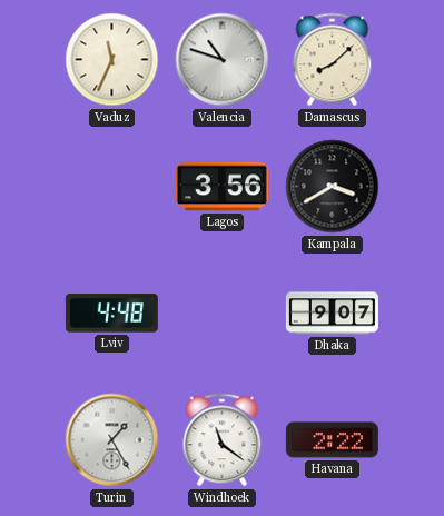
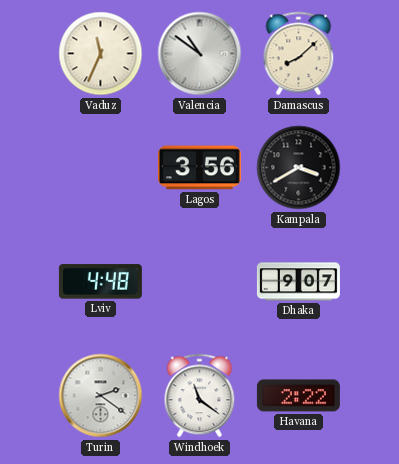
Valencia: 10:48 -> 10:51
Turin: 1:25 -> 2:21
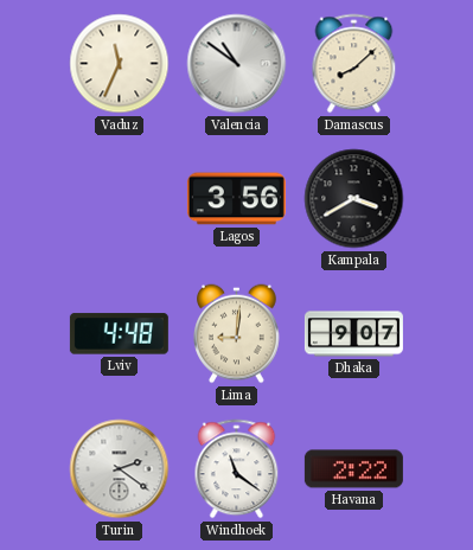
Lima: none -> 9:01
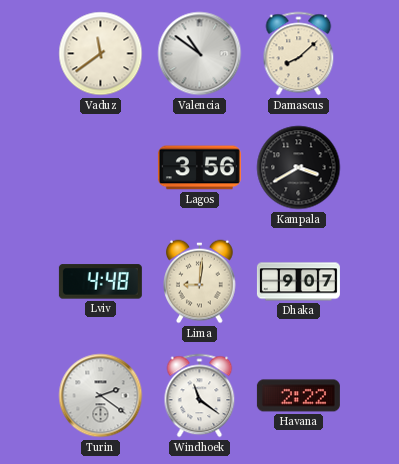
Vaduz: 11:34 -> 11:39
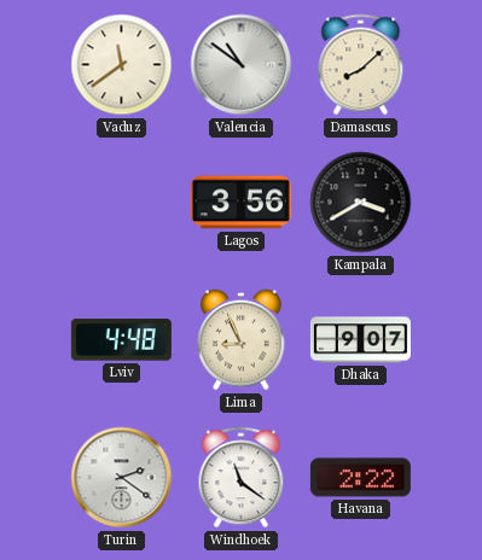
Lima: 9:01 -> 8:56
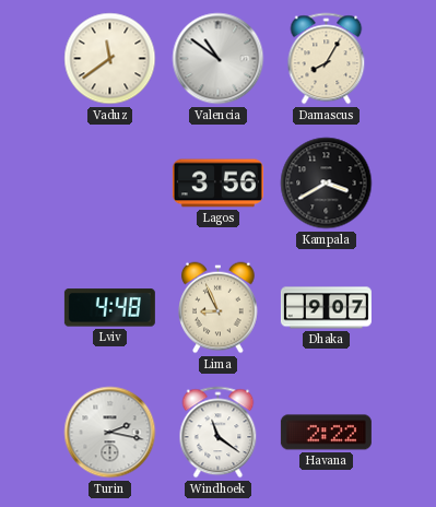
Damascus: 8:08 -> 8:05
Turin: 2:21 -> 2:17
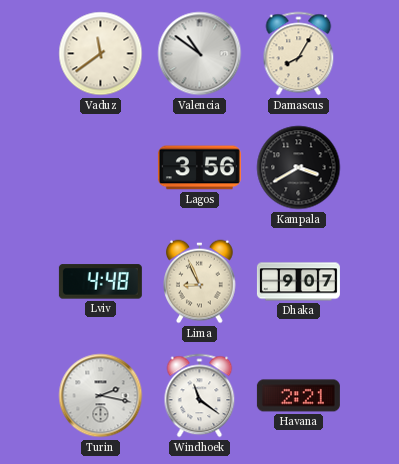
Havana: 2:22 -> 2:21
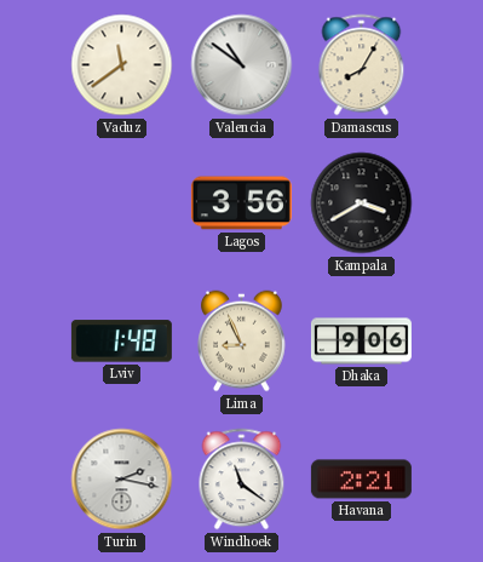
Lviv: 4:48 -> 1:48
Dhaka: 9:07 -> 9:06
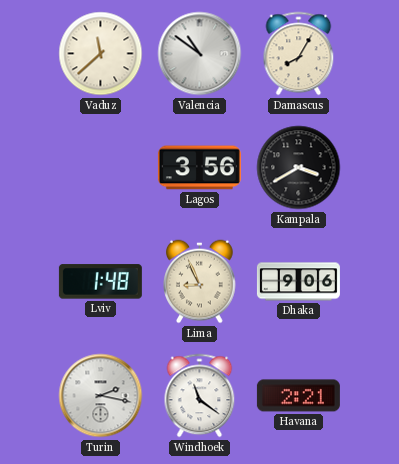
Vaduz: 11:39 -> 11:38
